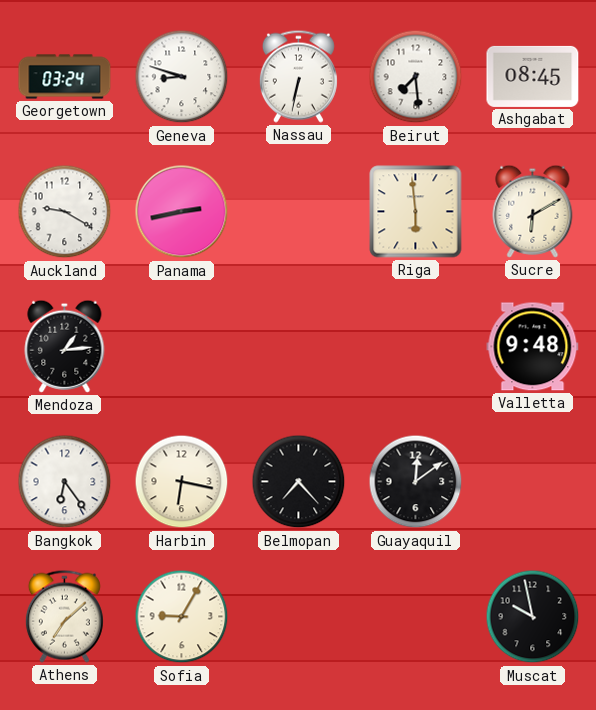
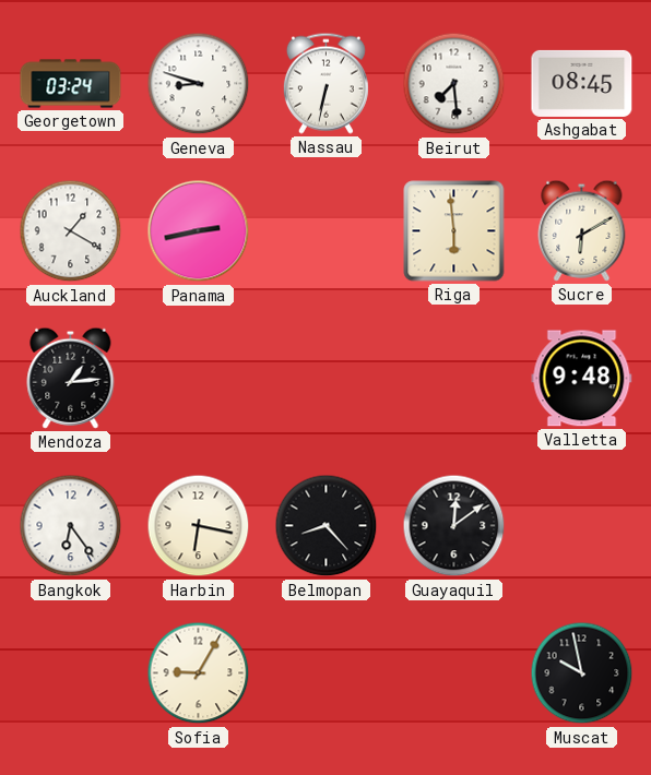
Auckland: 9:20 -> 1:20
Belmopan: 7:23 -> 8:23
Athens: 7:08 -> none
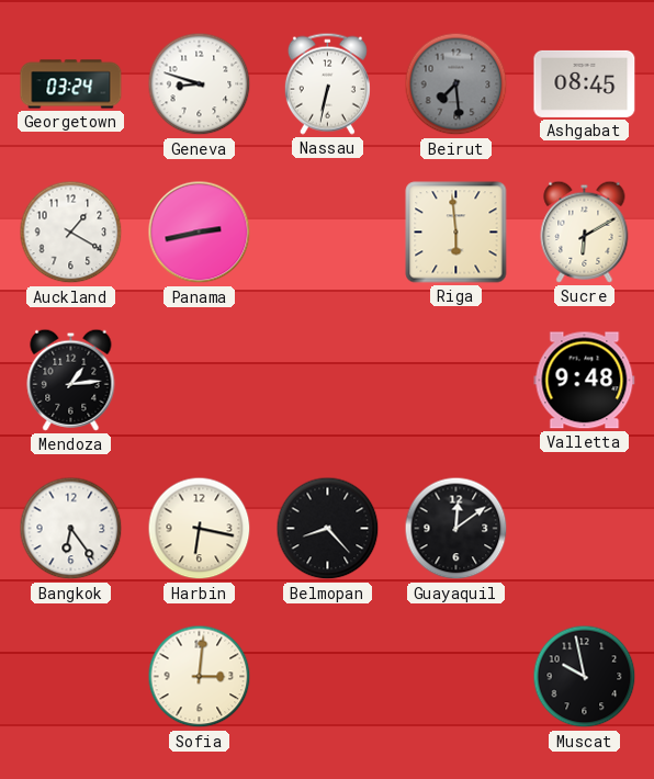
Beirut dial: white -> grey
Sofia: 9:05 -> 3:01
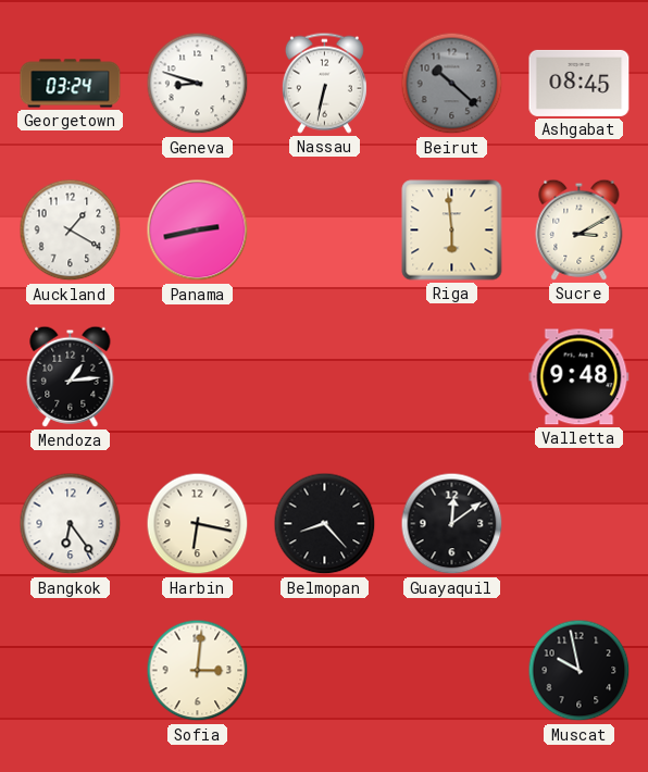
Beirut: 7:29 -> 10:22
Sucre: 6:10 -> 3:10
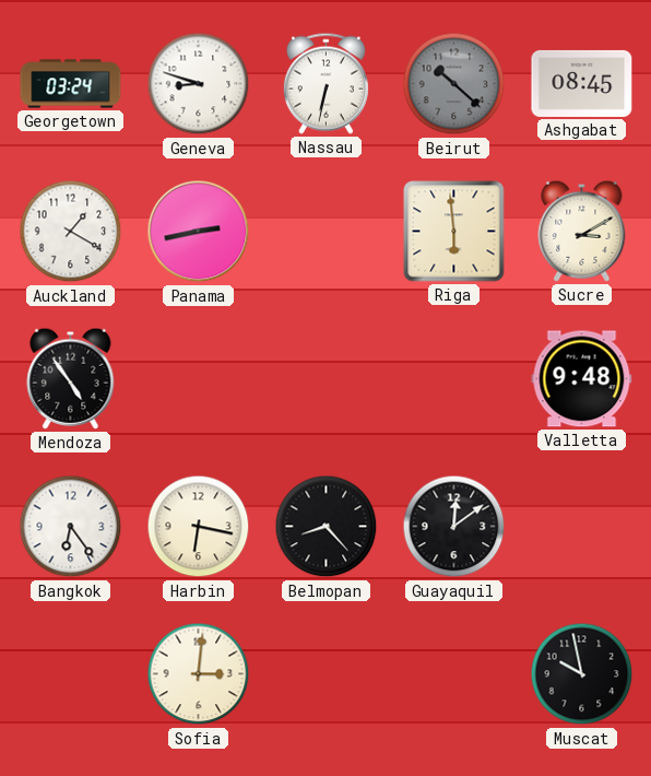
Mendoza: 1:14 -> 4:54
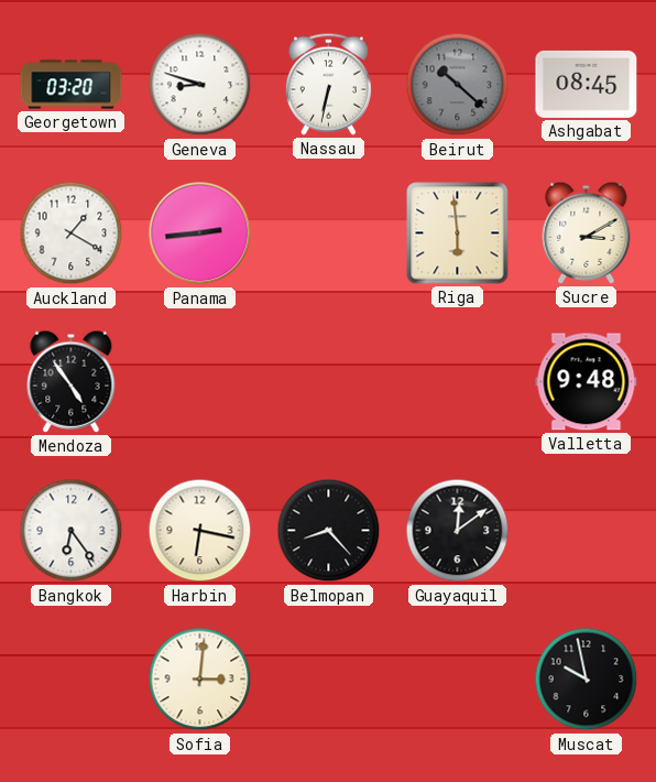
Georgetown: 03:24 -> 03:20
Panama: 2:43 -> 2:44
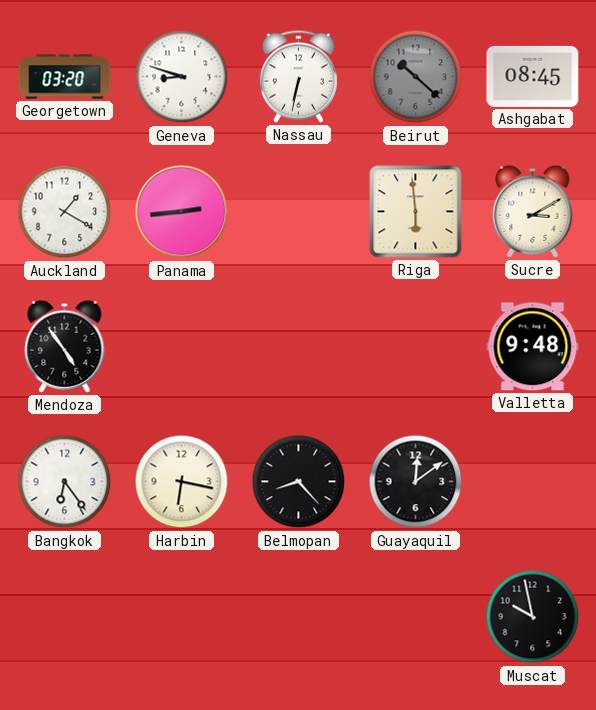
Sofia: 3:01 -> none
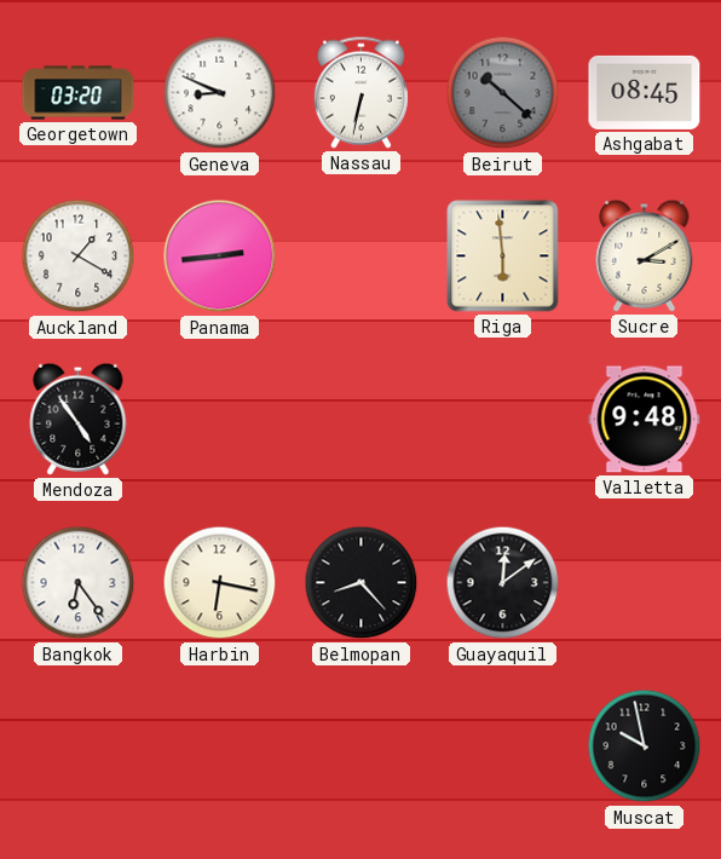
Geneva: 8:48 -> 8:49
